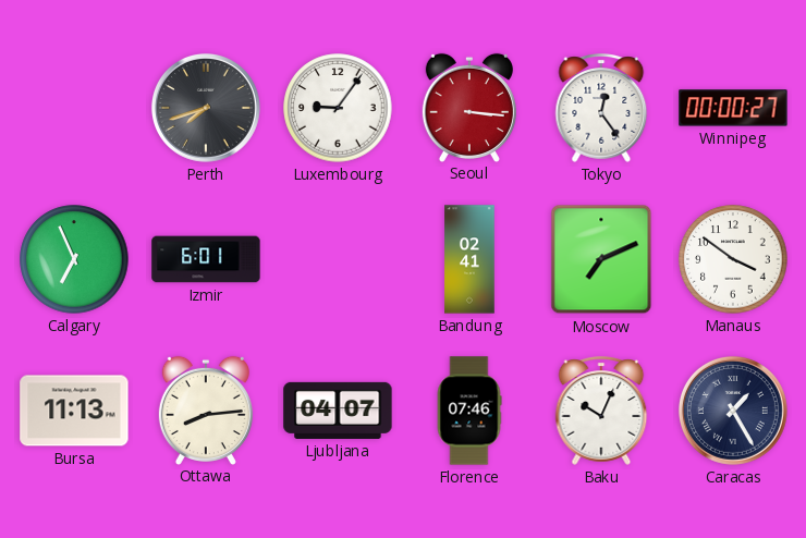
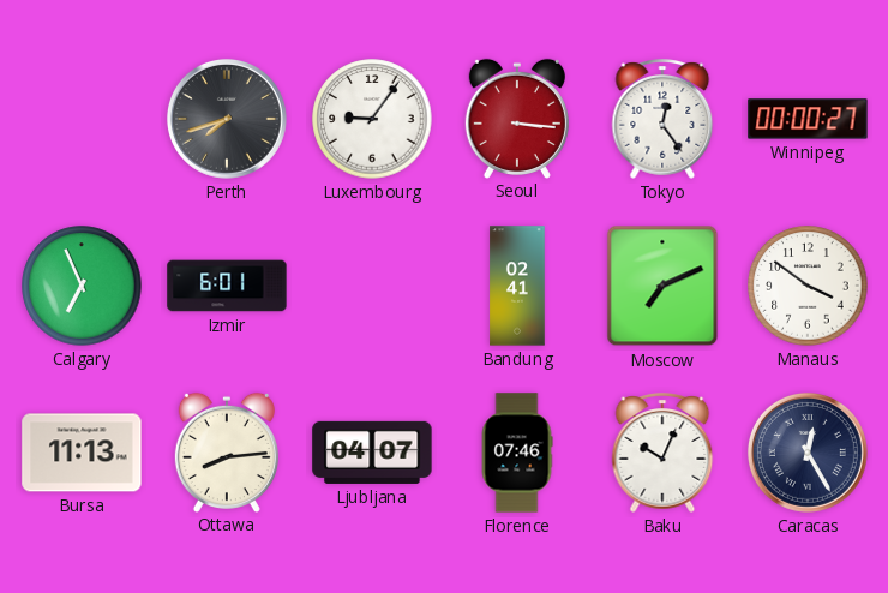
Caracas: 1:25 -> 12:25
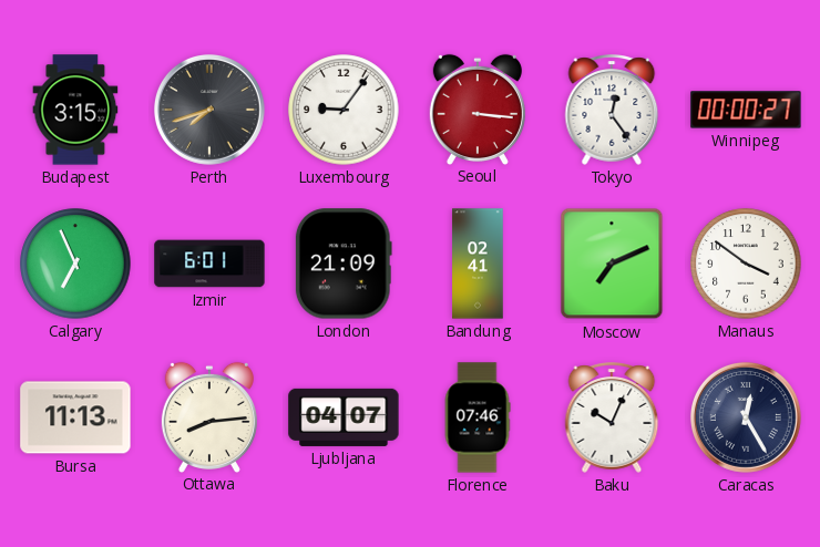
Budapest: none -> 3:15
London: none -> 21:09
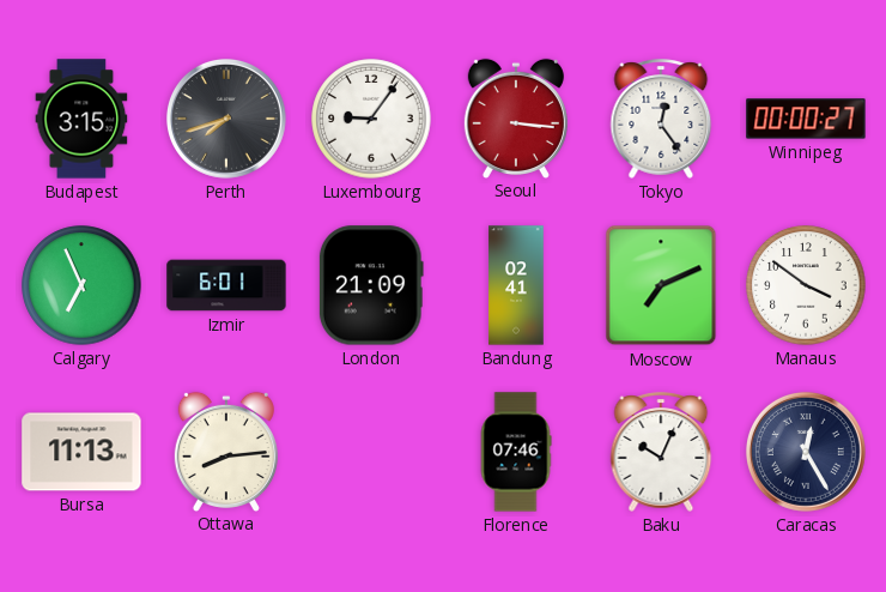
Ljubljana: 04:07 -> none
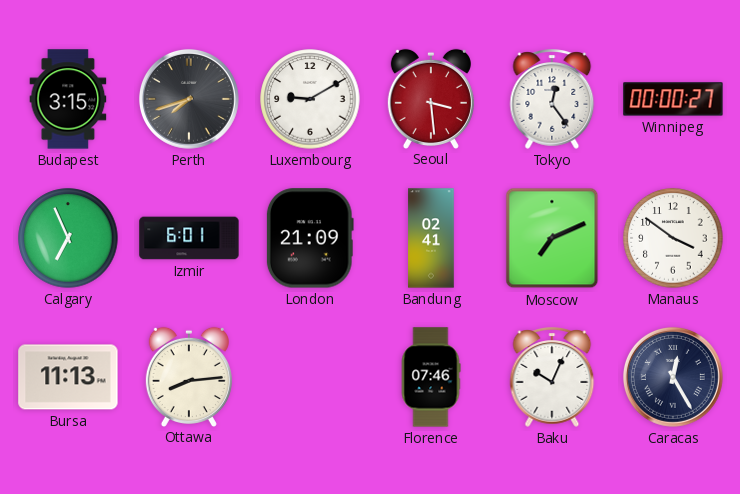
Luxembourg: 9:06 -> 9:10
Seoul: 3:16 -> 3:29
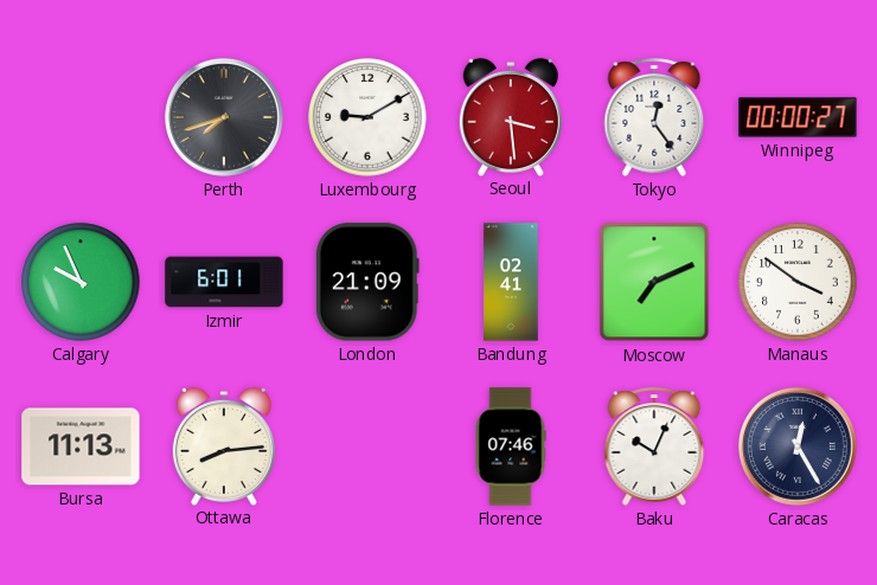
Budapest: 3:15 -> none
Calgary: 6:56 -> 9:56
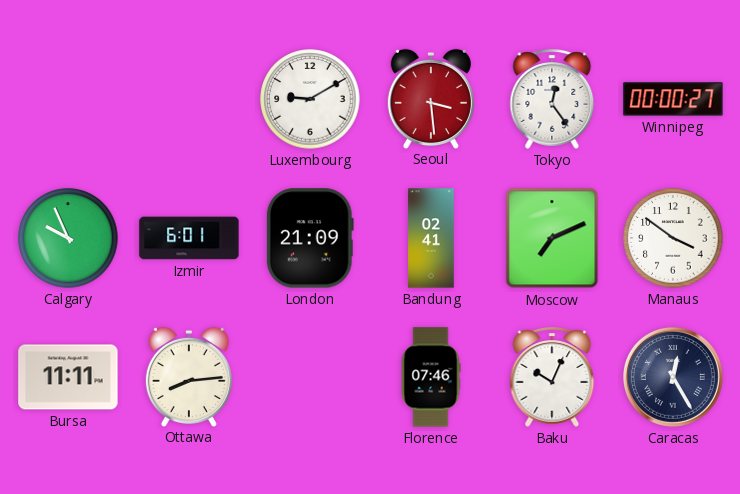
Perth: 7:42 -> none
Bursa: 11:13 -> 11:11
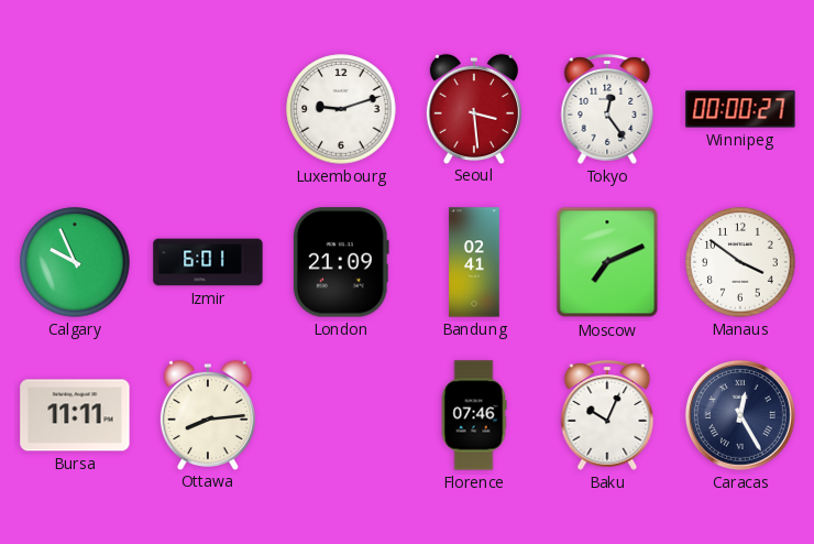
Luxembourg: 9:10 -> 9:12
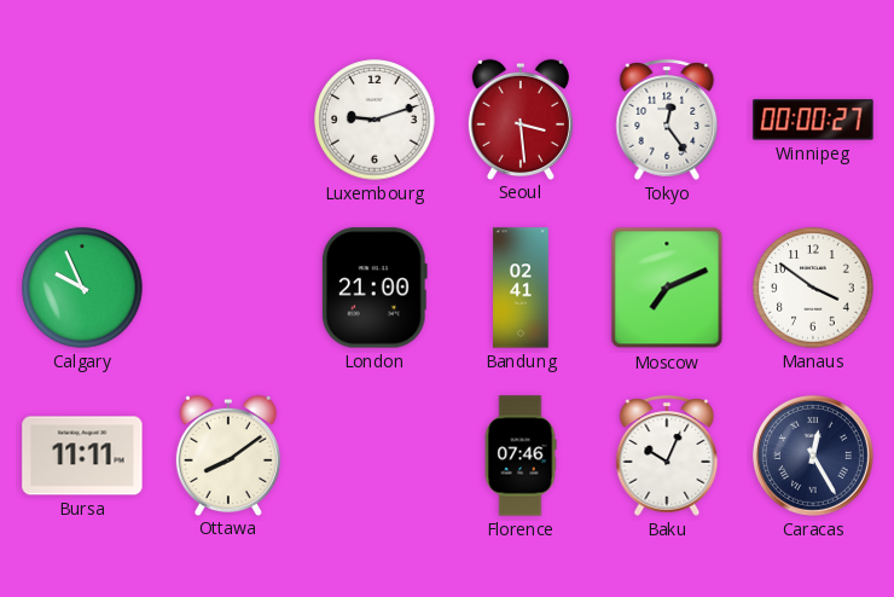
Izmir: 6:01 -> none
London: 21:09 -> 21:00
Ottawa: 8:14 -> 8:09
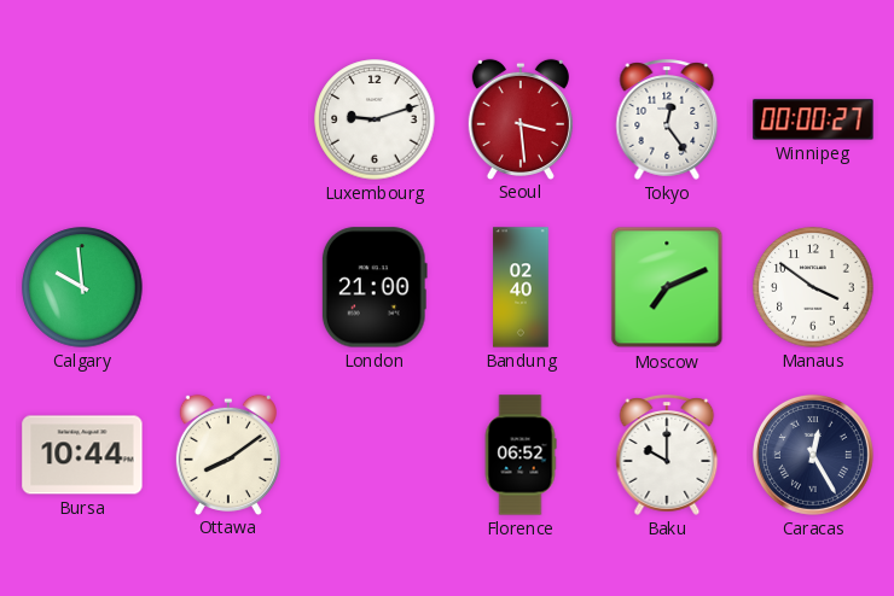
Calgary: 9:56 -> 9:59
Bandung: 02:41 -> 02:40
Bursa: 11:11 -> 10:44
Florence: 07:46 -> 06:52
Baku: 10:04 -> 10:00
